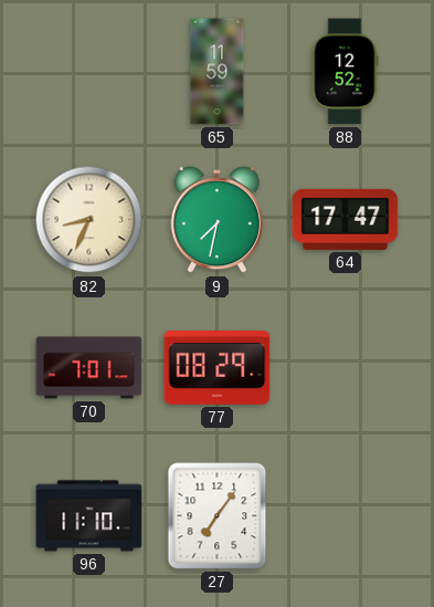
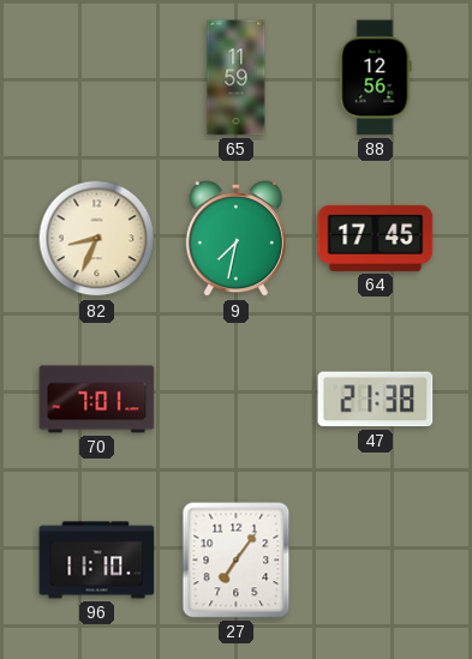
88: 12:52 -> 12:56
64: 17:47 -> 17:45
77: 08:29 -> none
47: none -> 21:38
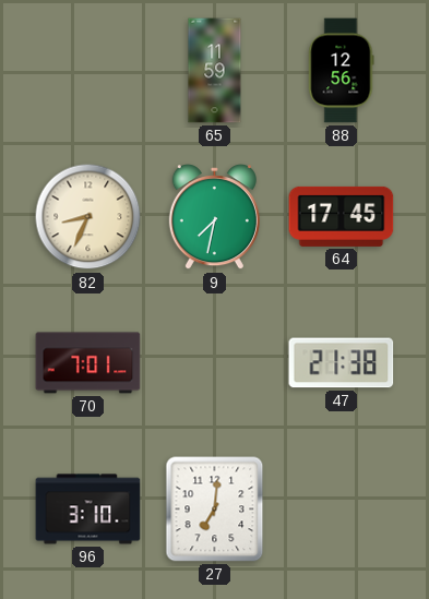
96: 11:10 -> 3:10
27: 7:06 -> 7:01
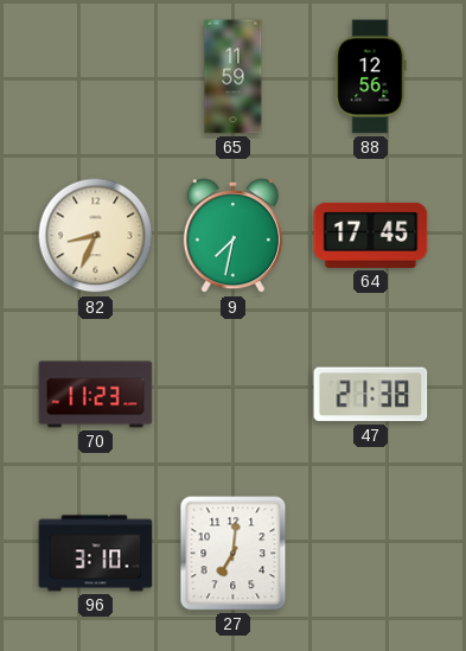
70: 7:01 -> 11:23
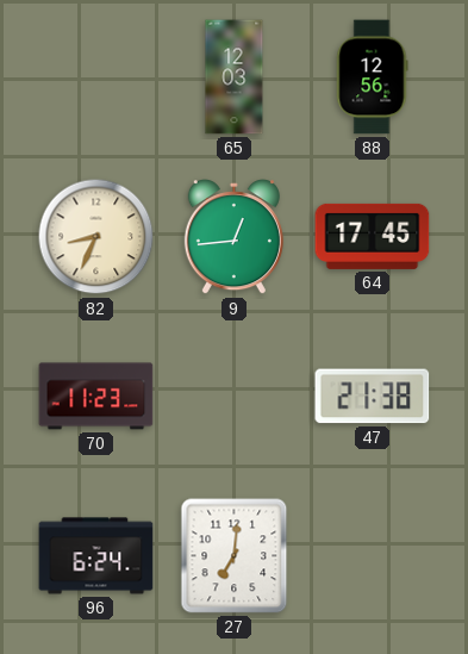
65: 11:59 -> 12:03
9: 7:32 -> 12:44
96: 3:10 -> 6:24
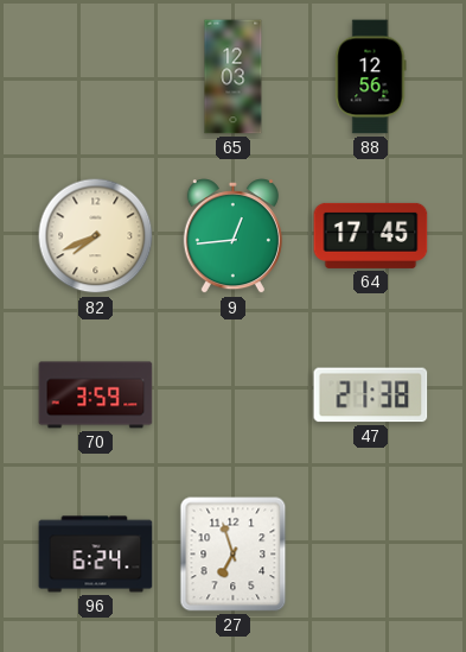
82: 8:34 -> 7:41
70: 11:23 -> 3:59
27: 7:01 -> 6:57
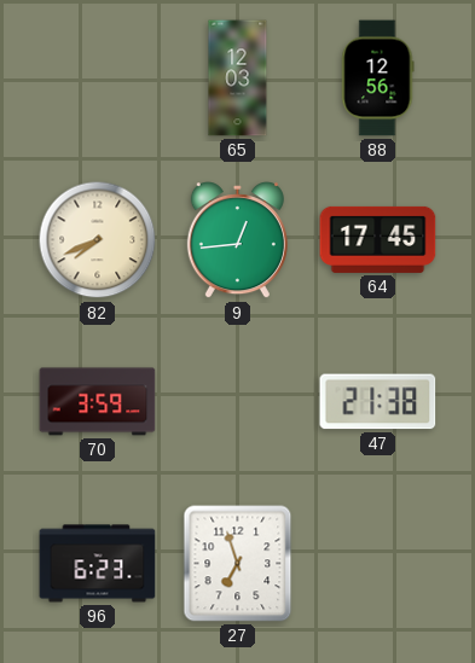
96: 6:24 -> 6:23
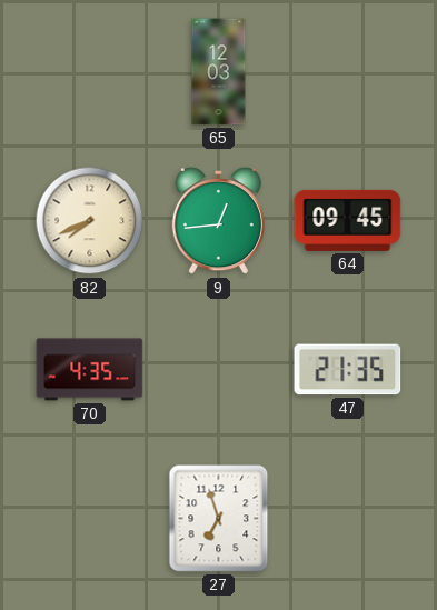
88: 12:56 -> none
64: 17:45 -> 09:45
70: 3:59 -> 4:35
47: 21:38 -> 21:35
96: 6:23 -> none
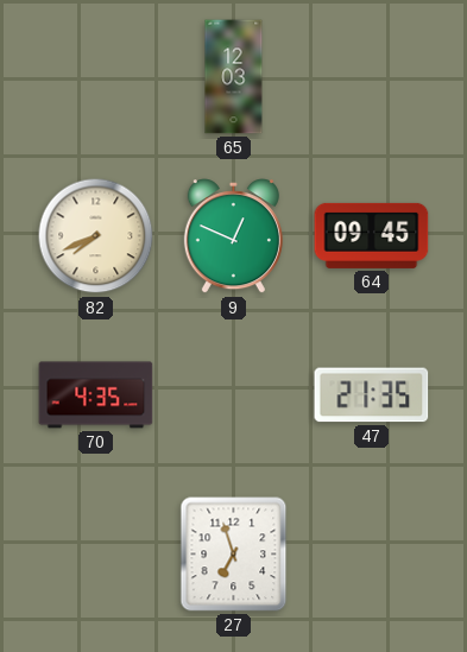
9: 12:44 -> 12:49
